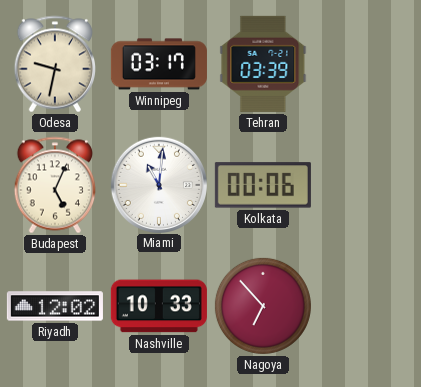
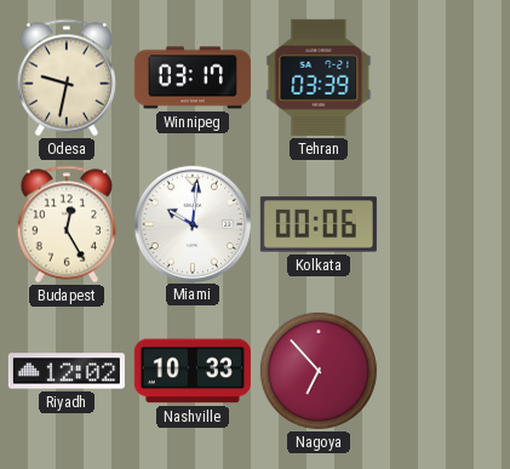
Budapest: 5:04 -> 12:25
Miami: 11:01 -> 10:01
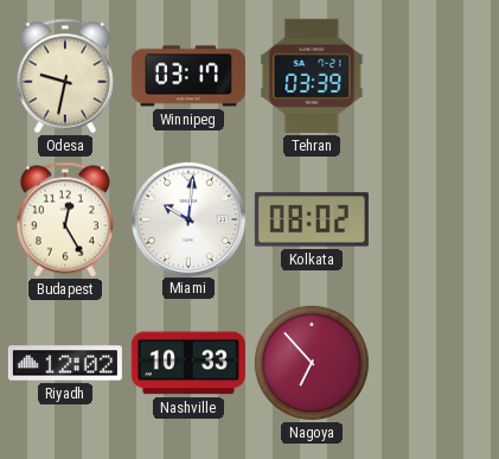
Kolkata: 00:06 -> 08:02
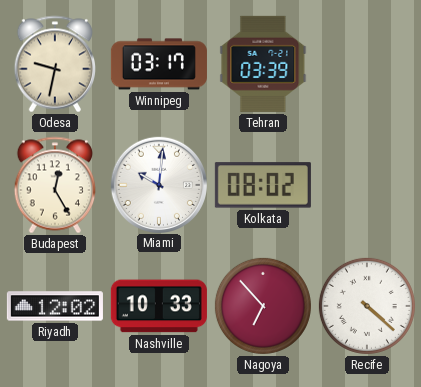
Recife: none -> 4:22
